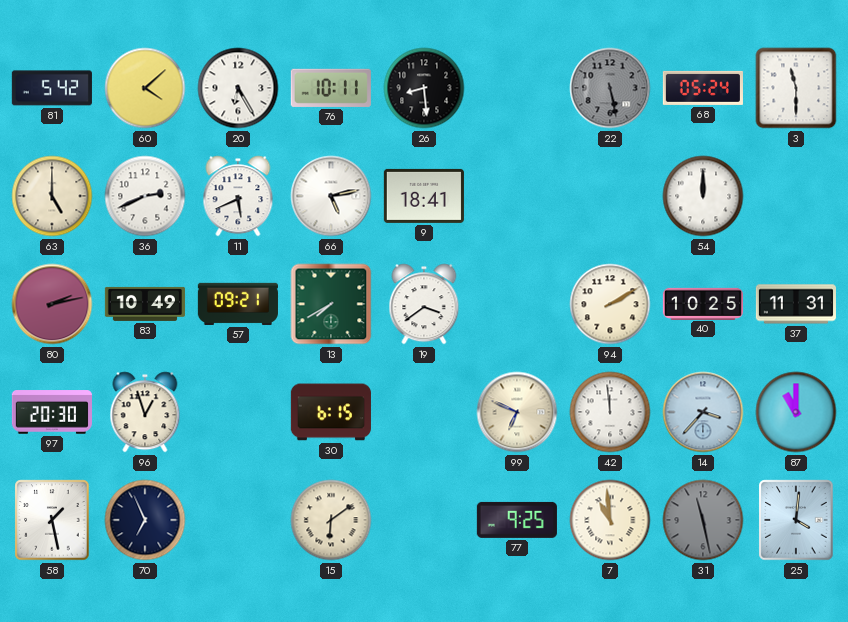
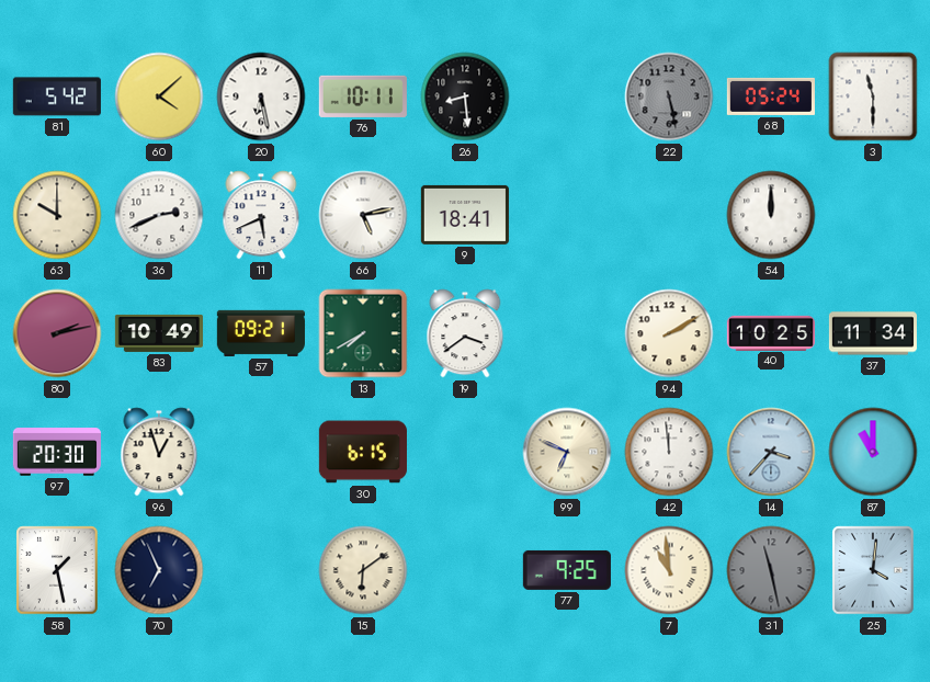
20: 6:25 -> 6:28
63: 5:00 -> 10:00
37: 11:31 -> 11:34
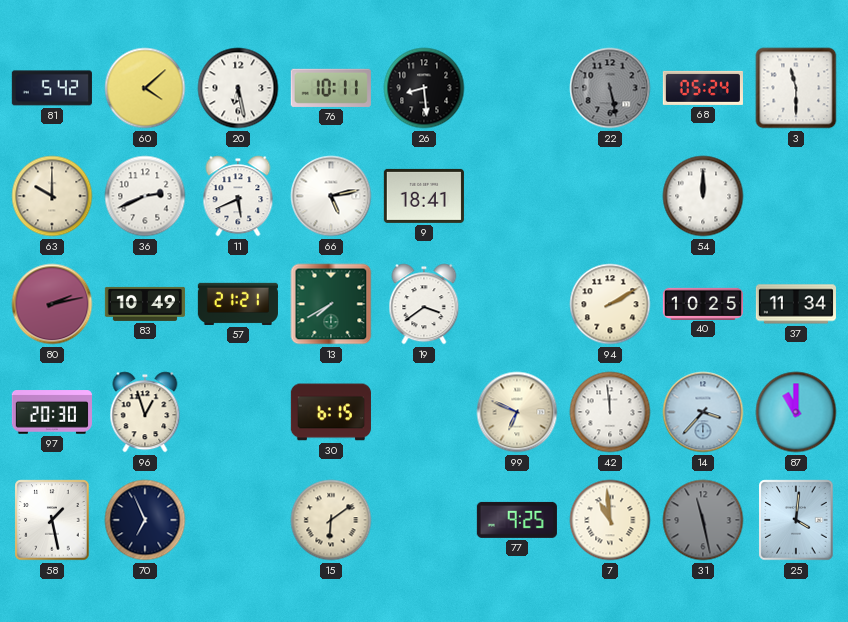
57: 09:21 -> 21:21
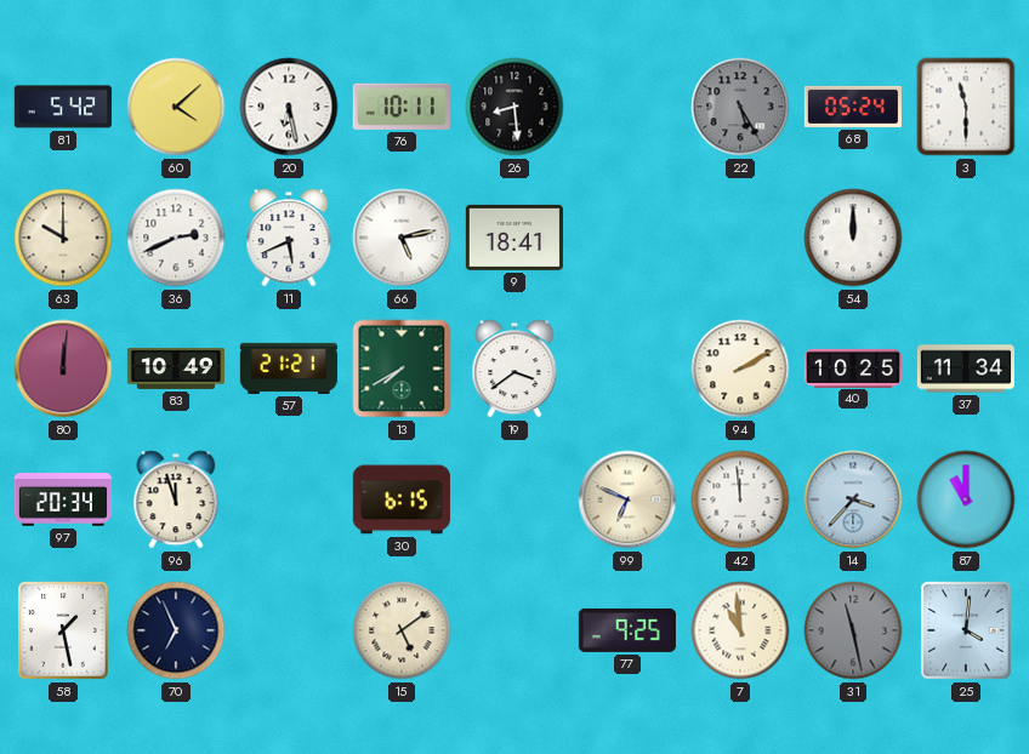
22: 5:28 -> 5:25
80: 2:13 -> 12:01
97: 20:30 -> 20:34
96: 12:57 -> 11:57
15: 6:09 -> 5:09
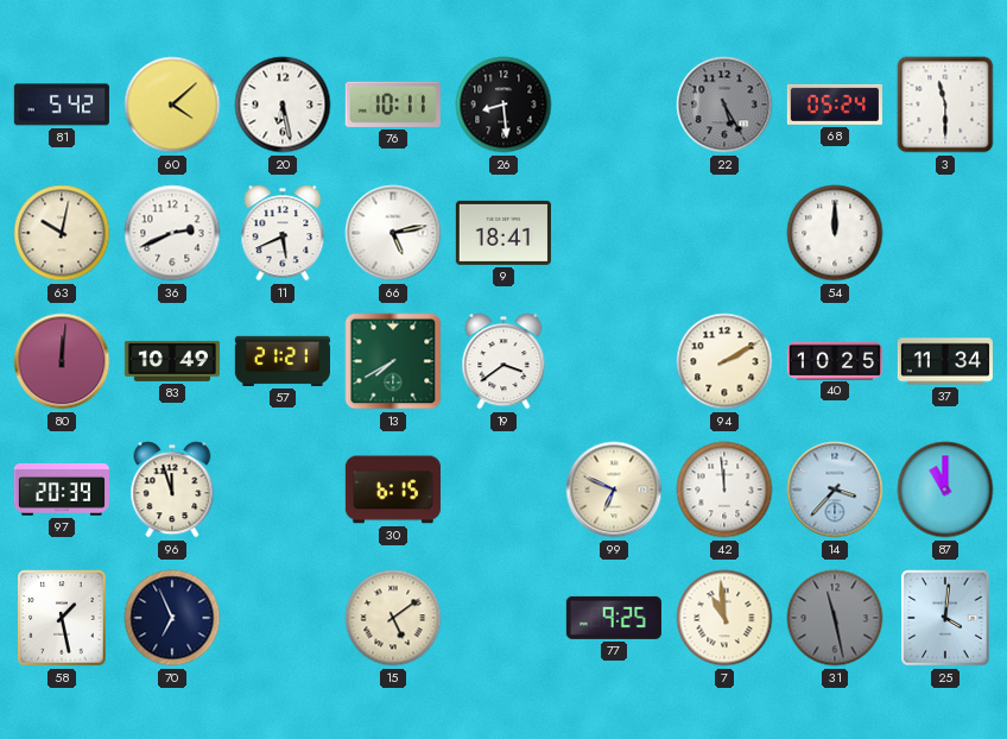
63: 10:00 -> 10:02
97: 20:34 -> 20:39
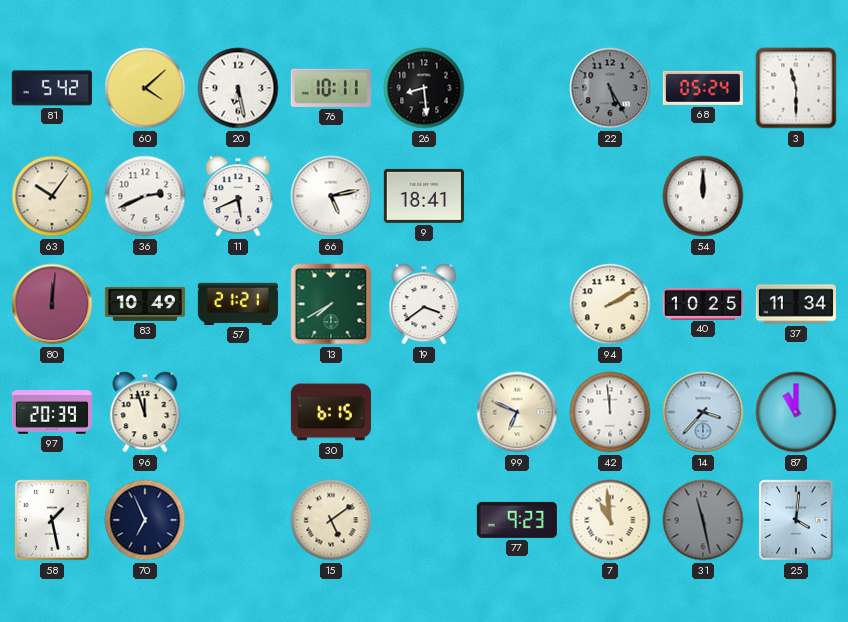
63: 10:02 -> 10:06
77: 9:25 -> 9:23
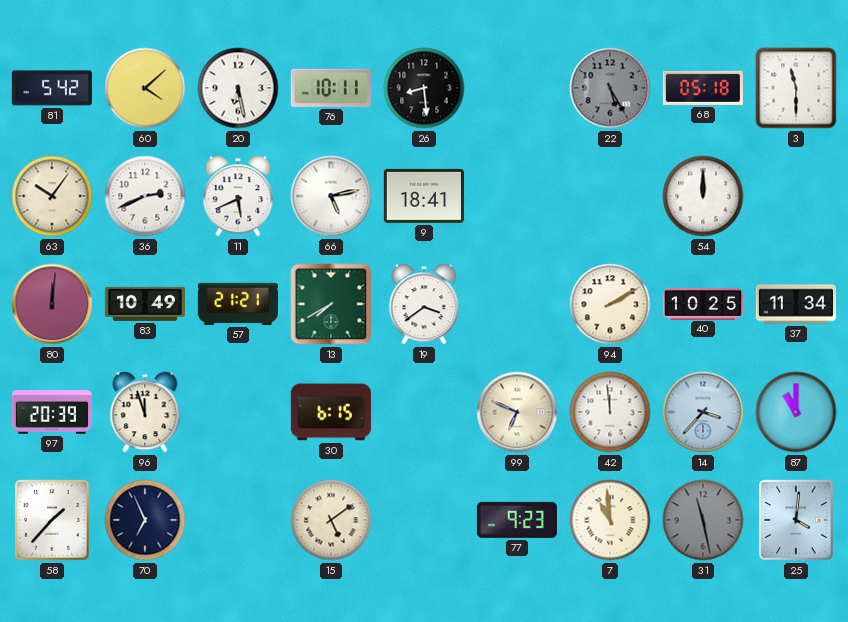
68: 05:24 -> 05:18
58: 1:28 -> 1:37
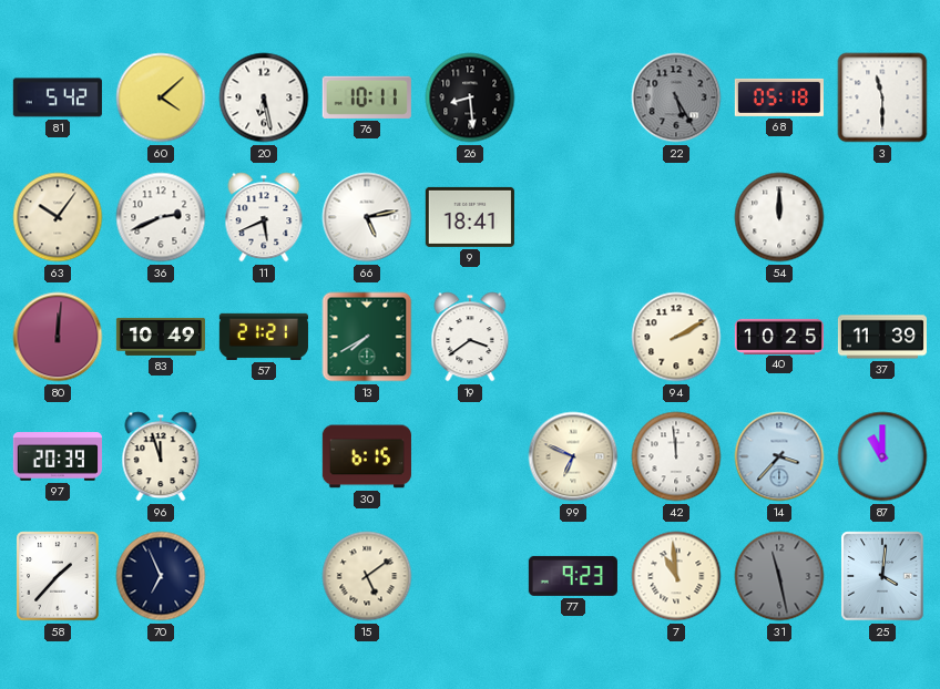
37: 11:34 -> 11:39
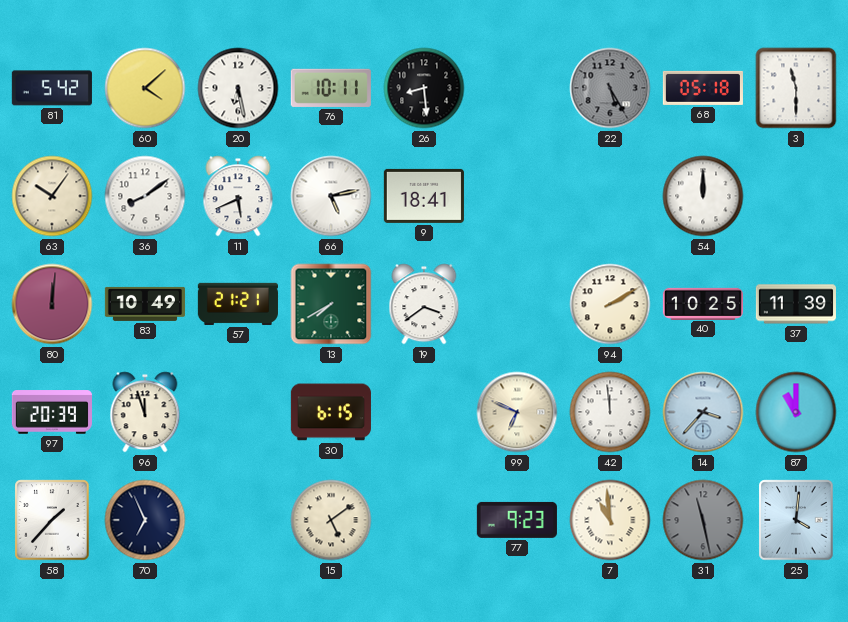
36: 2:41 -> 8:09
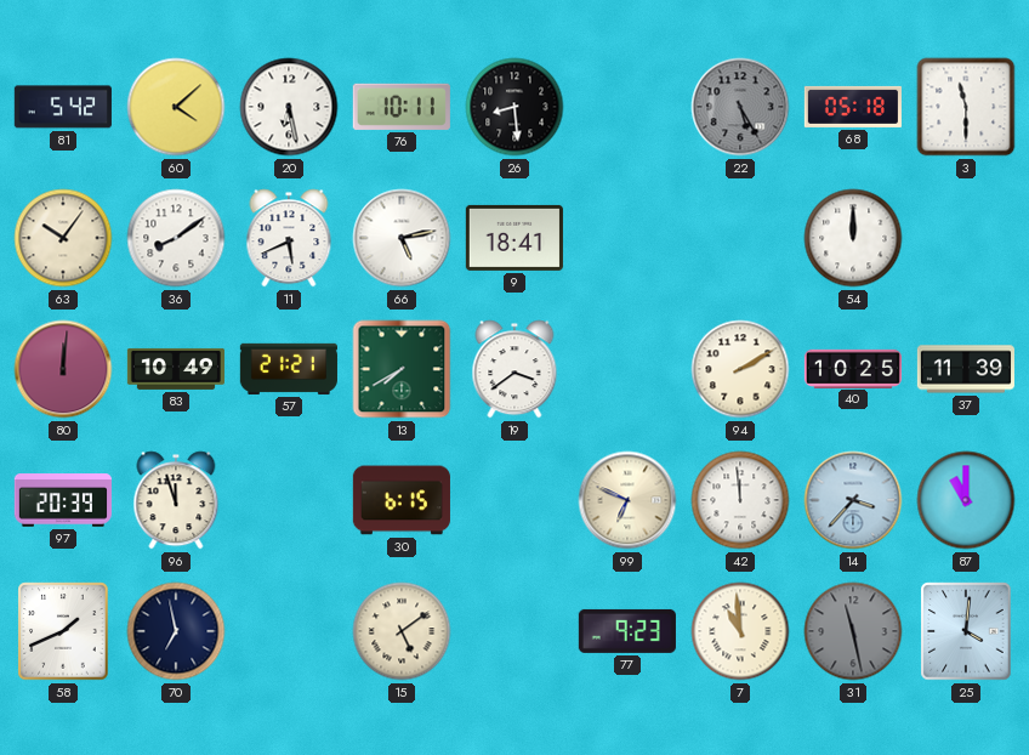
58: 1:37 -> 1:41
70: 6:56 -> 6:58
